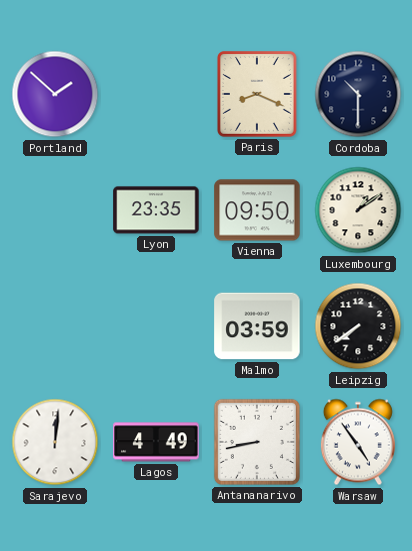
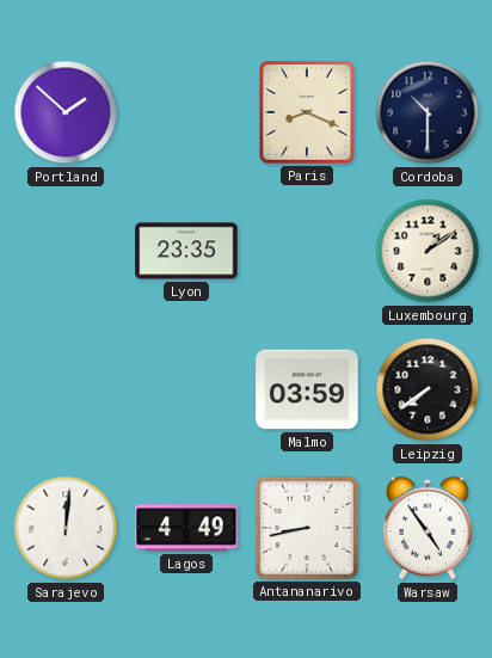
Vienna: 09:50 -> none
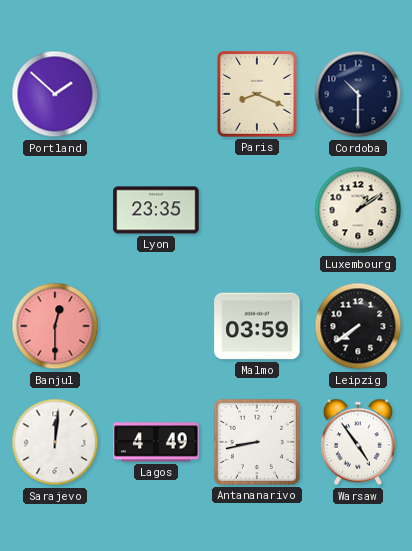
Banjul: none -> 12:30
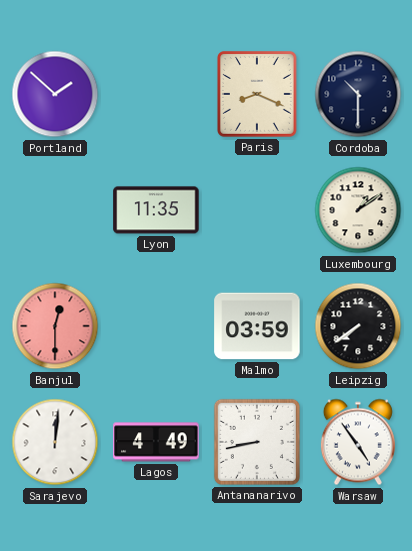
Lyon: 23:35 -> 11:35
